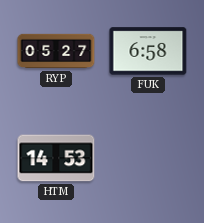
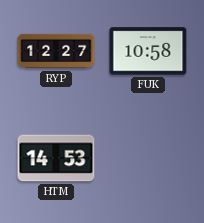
RYP: 05:27 -> 12:27
FUK: 6:58 -> 10:58
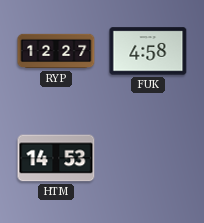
FUK: 10:58 -> 4:58
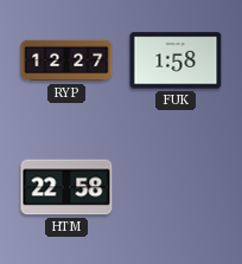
FUK: 4:58 -> 1:58
HTM: 14:53 -> 22:58
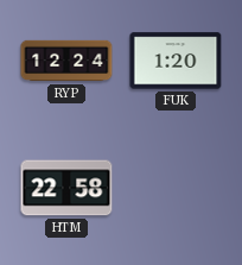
RYP: 12:27 -> 12:24
FUK: 1:58 -> 1:20
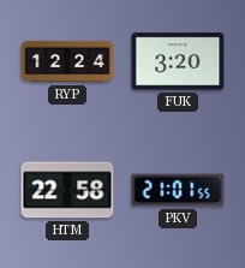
FUK: 1:20 -> 3:20
PKV: none -> 21:01
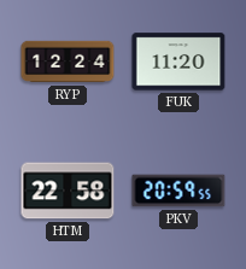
FUK: 3:20 -> 11:20
PKV: 21:01 -> 20:59
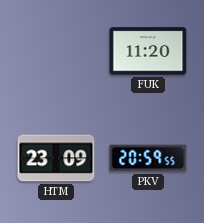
RYP: 12:24 -> none
HTM: 22:58 -> 23:09
